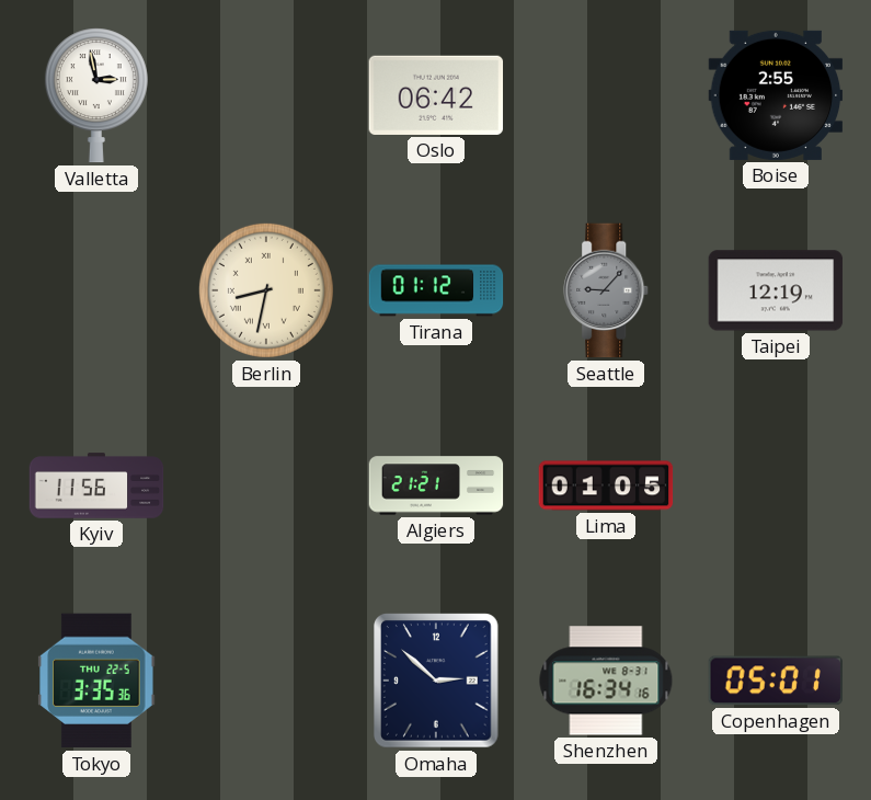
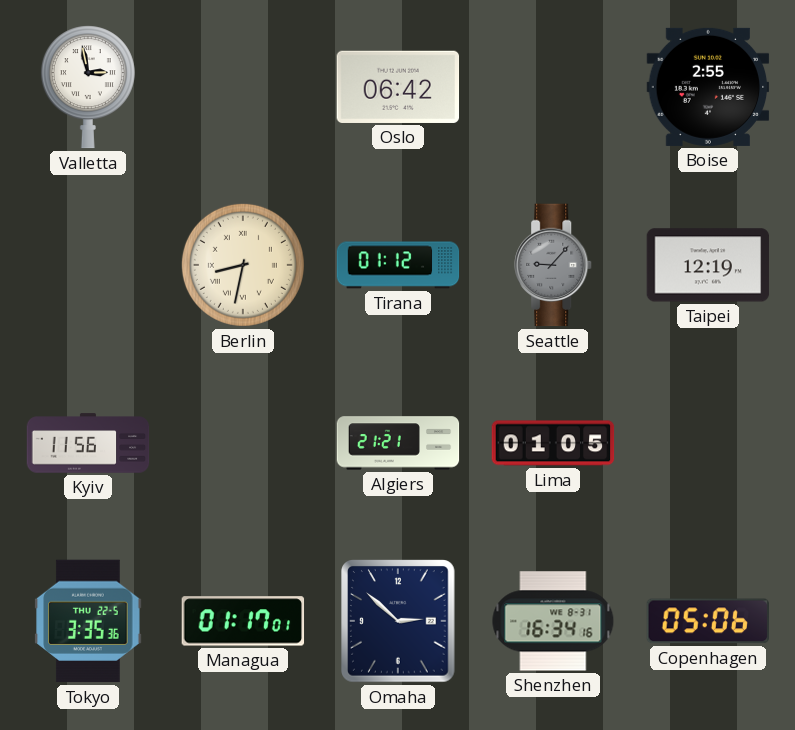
Managua: none -> 01:17
Copenhagen: 05:01 -> 05:06
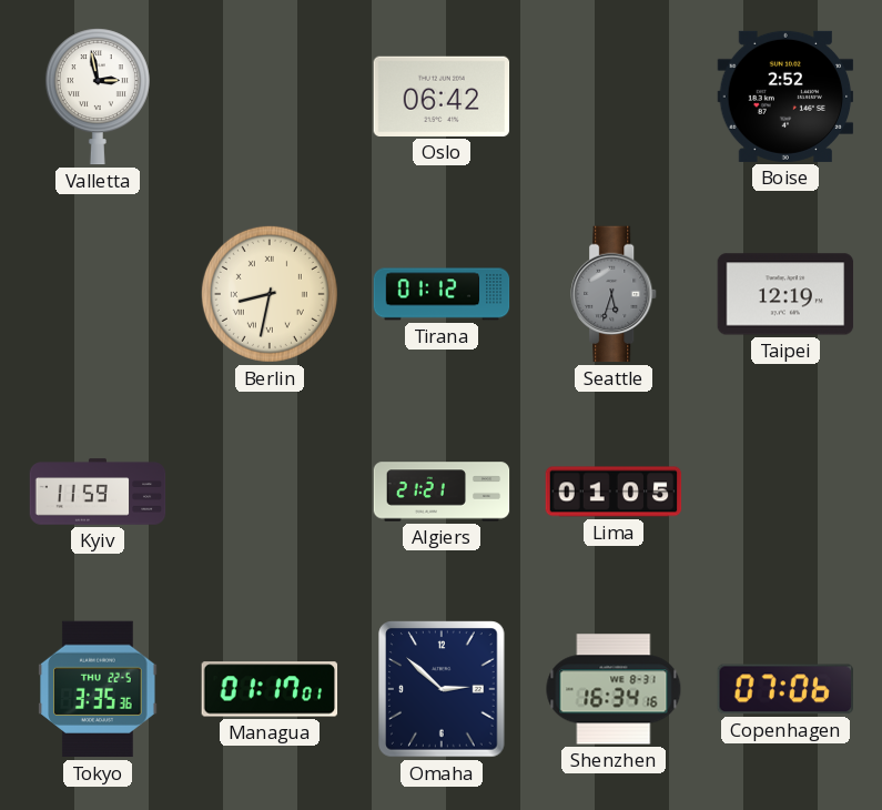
Boise: 2:55 -> 2:52
Seattle: 9:07 -> 5:33
Kyiv: 11:56 -> 11:59
Copenhagen: 05:06 -> 07:06
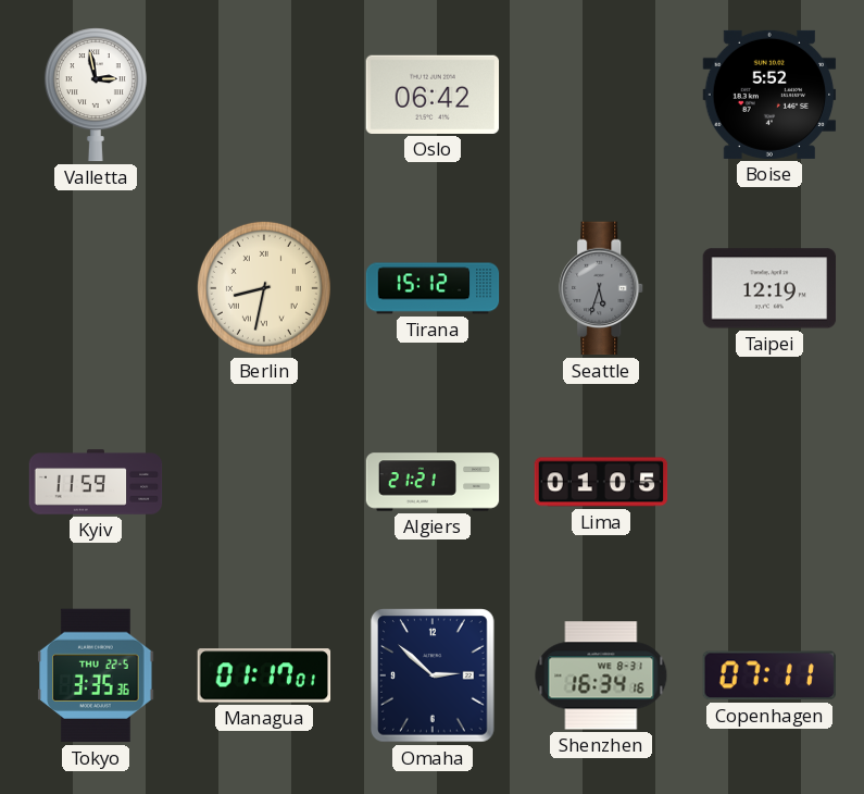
Boise: 2:52 -> 5:52
Tirana: 01:12 -> 15:12
Copenhagen: 07:06 -> 07:11
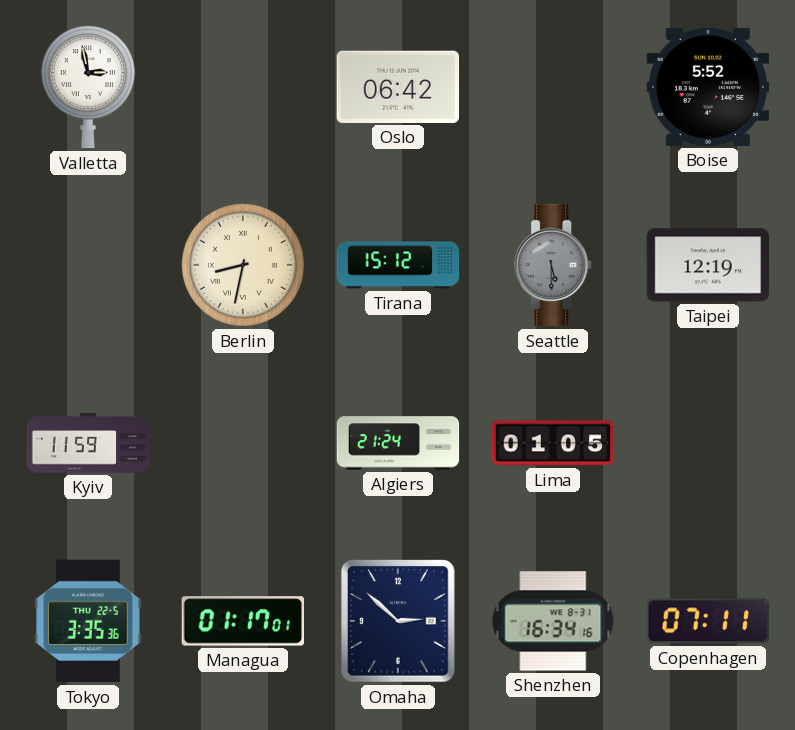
Seattle: 5:33 -> 5:30
Algiers: 21:21 -> 21:24
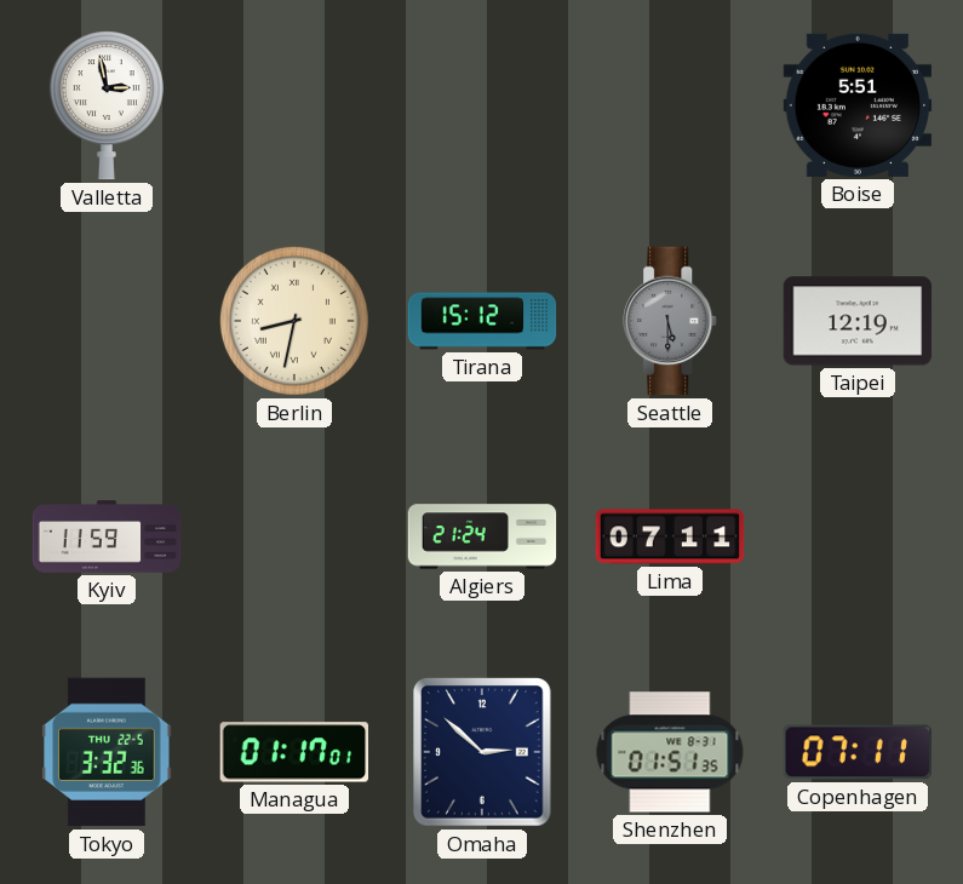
Oslo: 06:42 -> none
Boise: 5:52 -> 5:51
Lima: 01:05 -> 07:11
Tokyo: 3:35 -> 3:32
Shenzhen: 16:34 -> 01:51
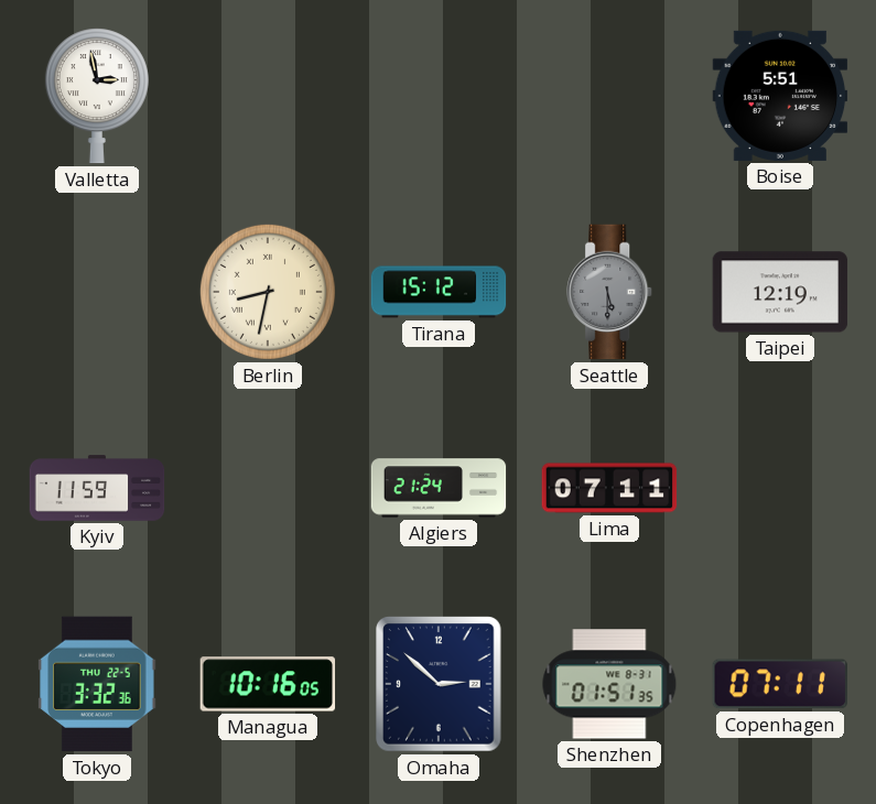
Managua: 01:17 -> 10:16
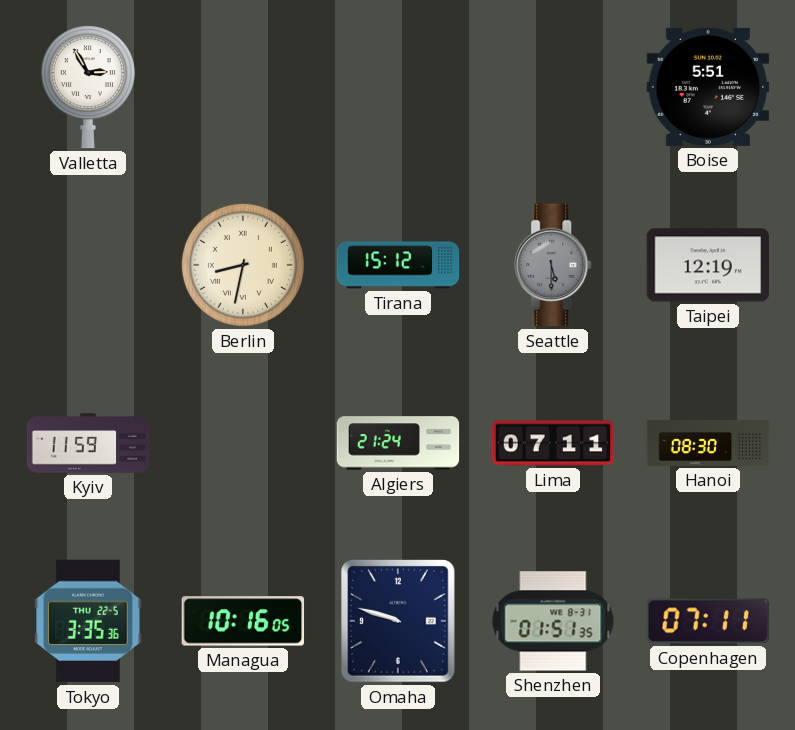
Valletta: 2:58 -> 2:55
Hanoi: none -> 08:30
Tokyo: 3:32 -> 3:35
Omaha: 2:52 -> 9:48
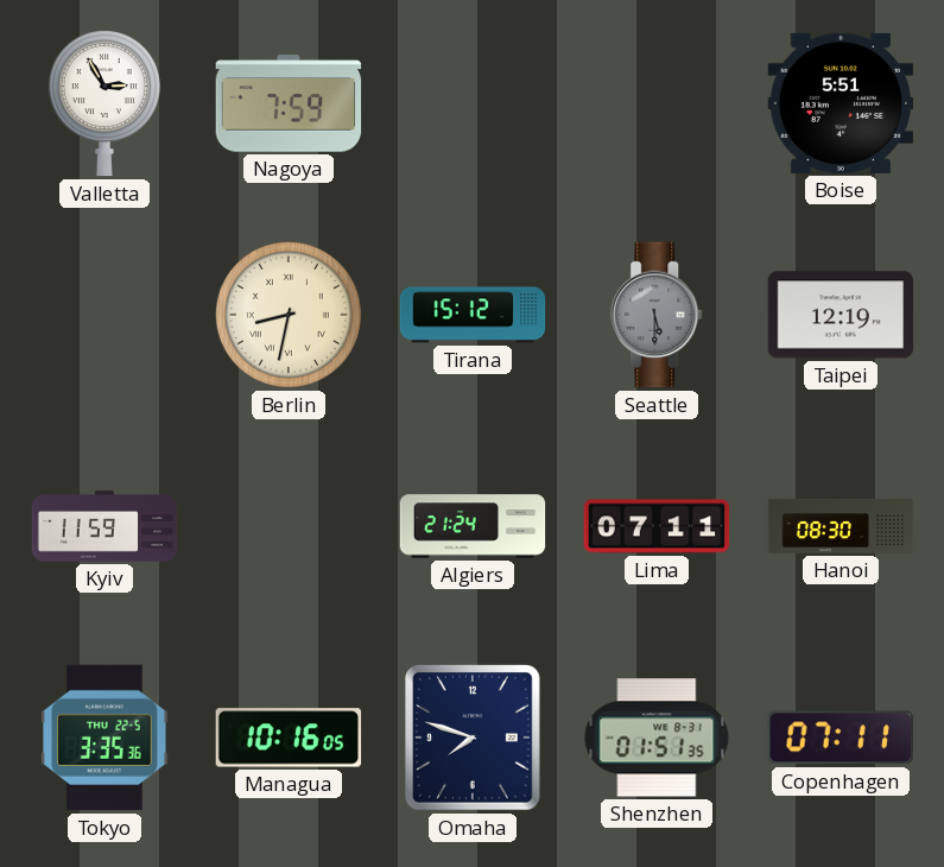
Nagoya: none -> 7:59
Omaha: 9:48 -> 7:48
